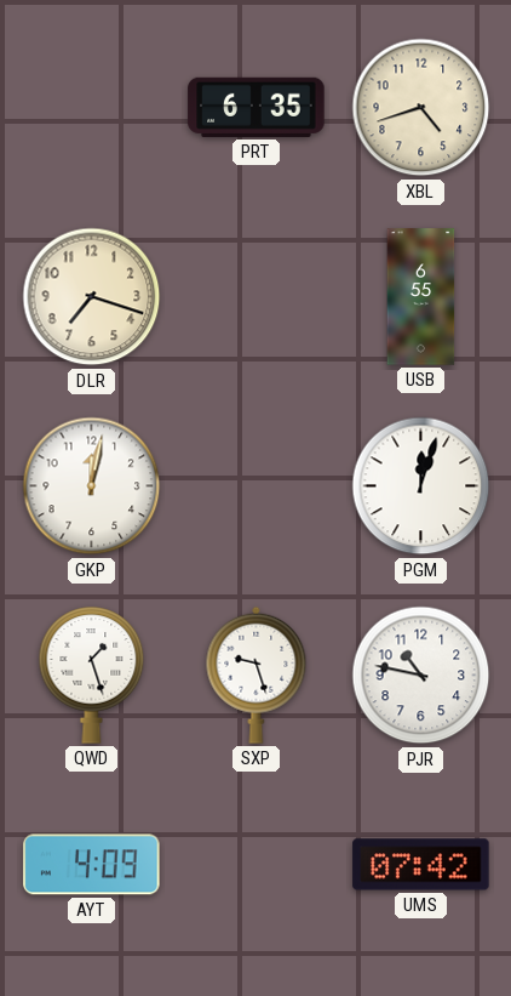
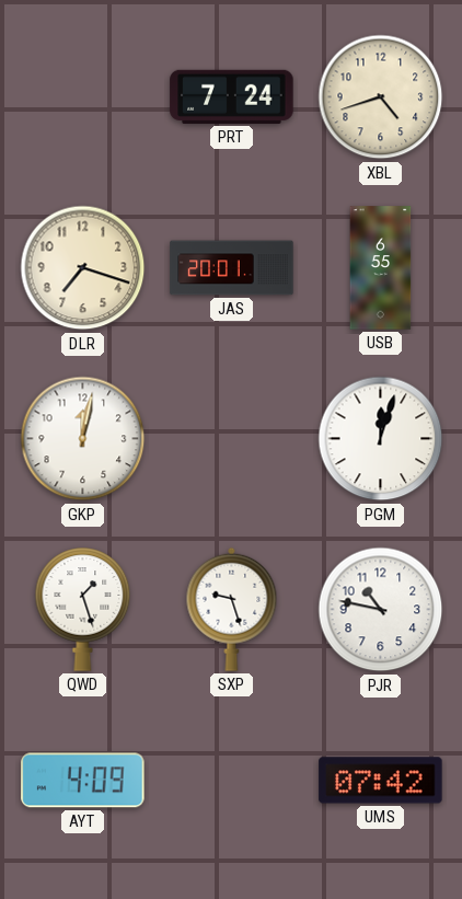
PRT: 6:35 -> 7:24
JAS: none -> 20:01
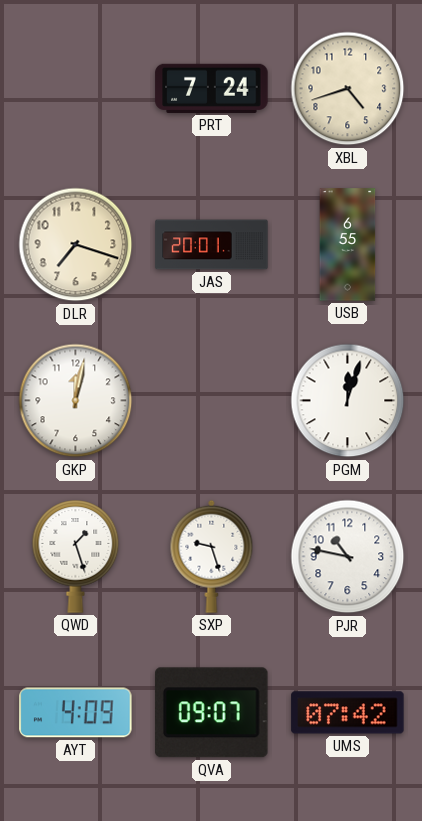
QVA: none -> 09:07
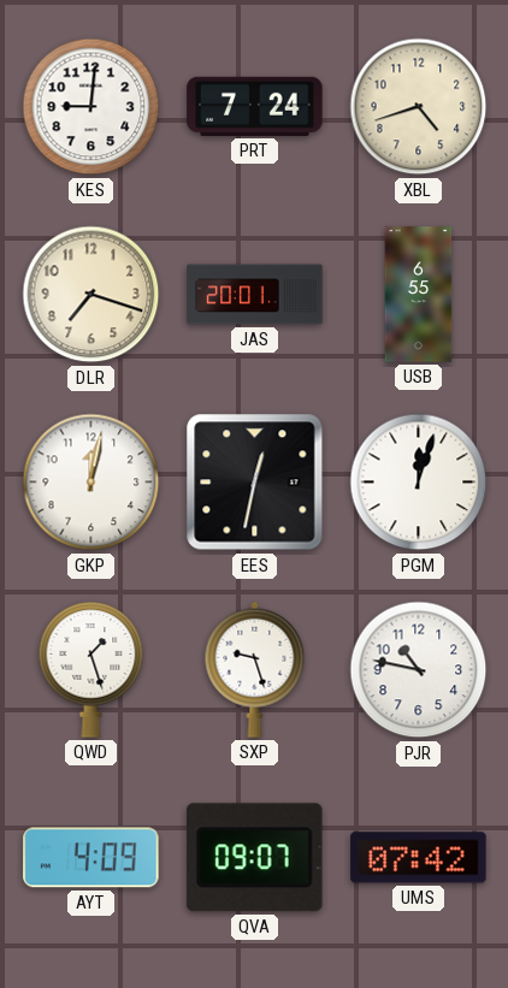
KES: none -> 9:01
EES: none -> 12:32
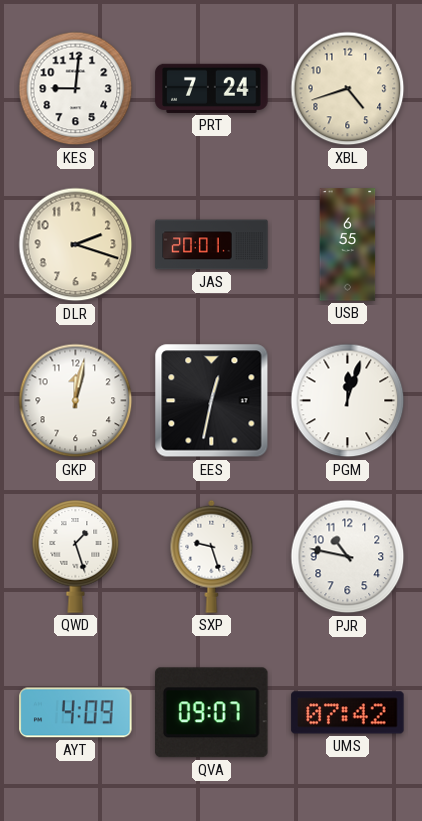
DLR: 7:18 -> 2:18
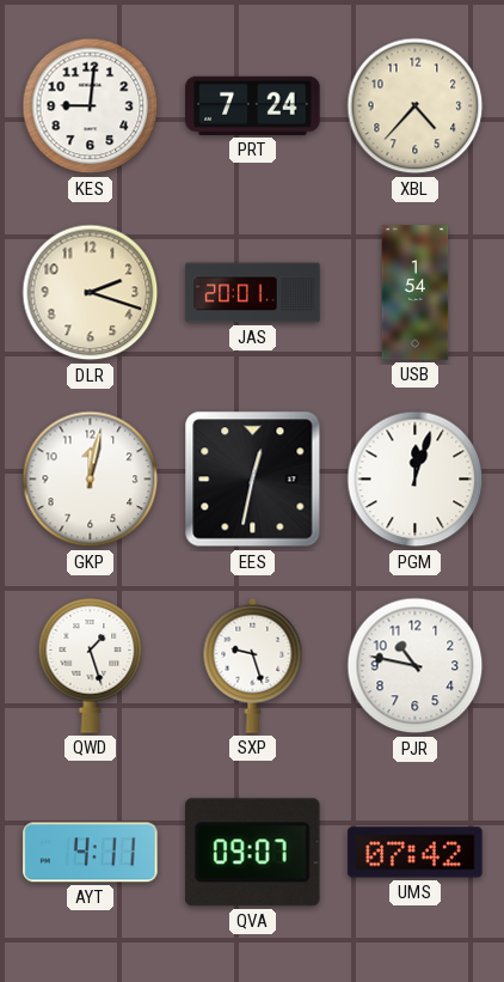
XBL: 4:42 -> 4:37
USB: 6:55 -> 1:54
AYT: 4:09 -> 4:11
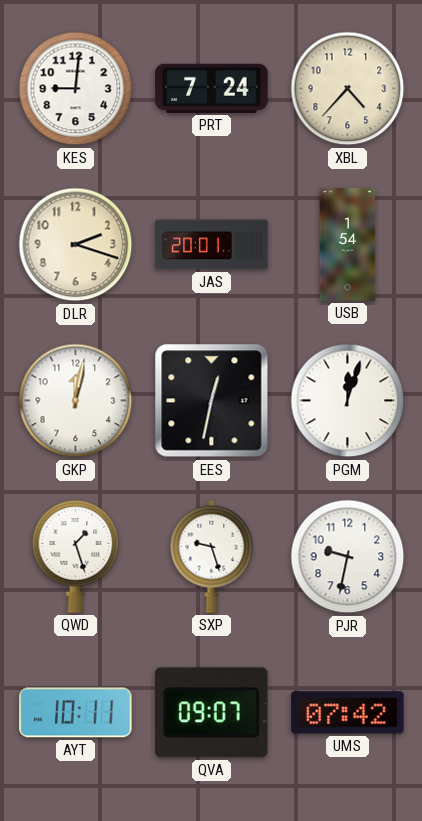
PJR: 10:47 -> 9:32
AYT: 4:11 -> 10:11
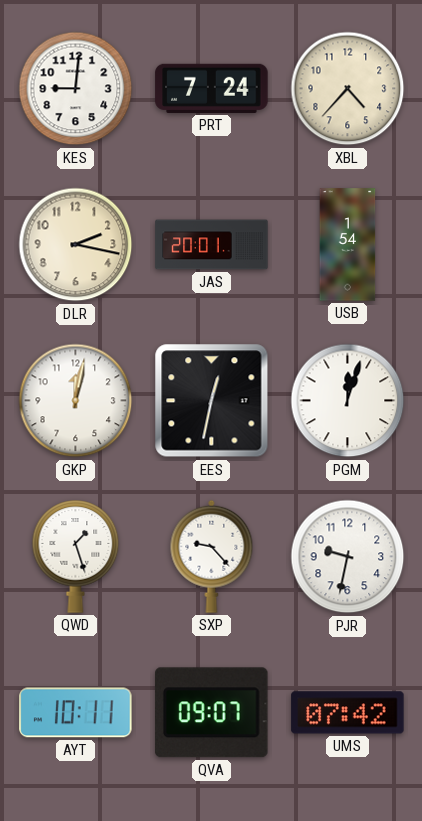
DLR: 2:18 -> 2:17
SXP: 9:27 -> 9:23
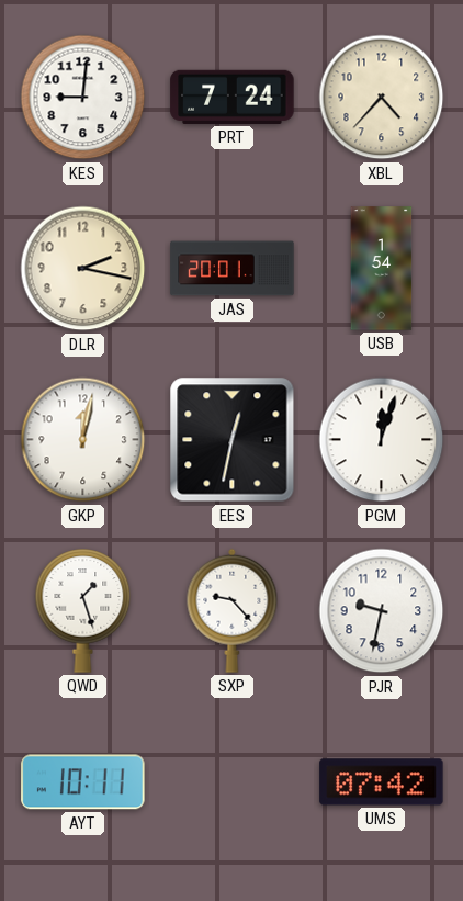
QVA: 09:07 -> none
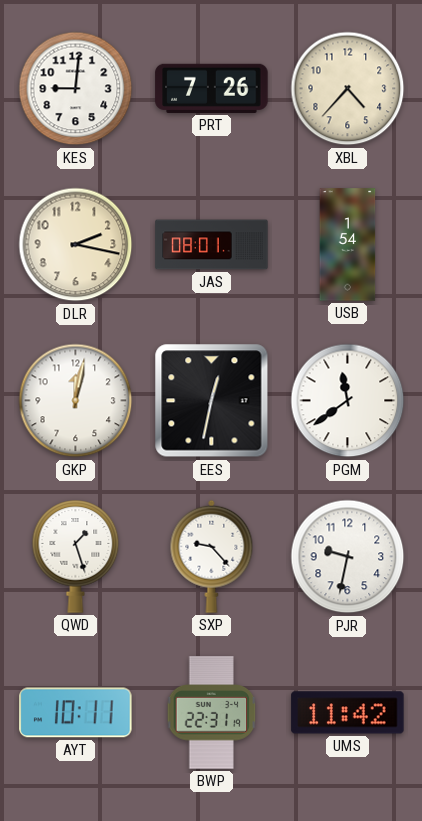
PRT: 7:24 -> 7:26
JAS: 20:01 -> 08:01
PGM: 12:03 -> 11:39
BWP: none -> 22:31
UMS: 07:42 -> 11:42
